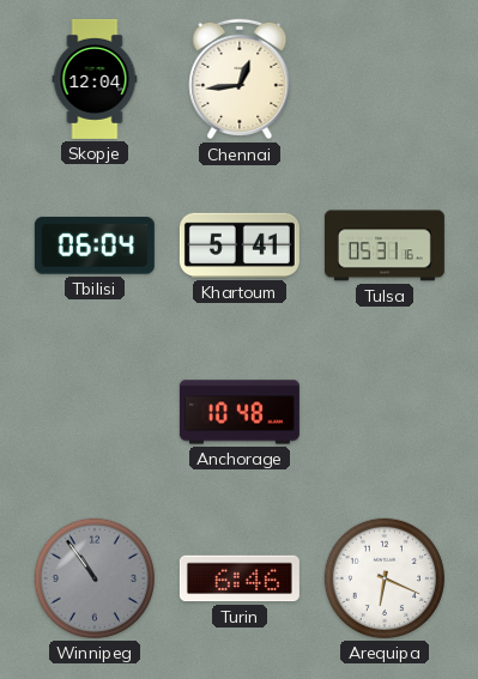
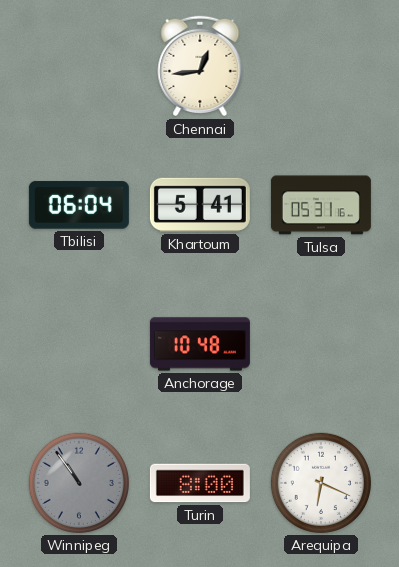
Skopje: 12:04 -> none
Turin: 6:46 -> 8:00
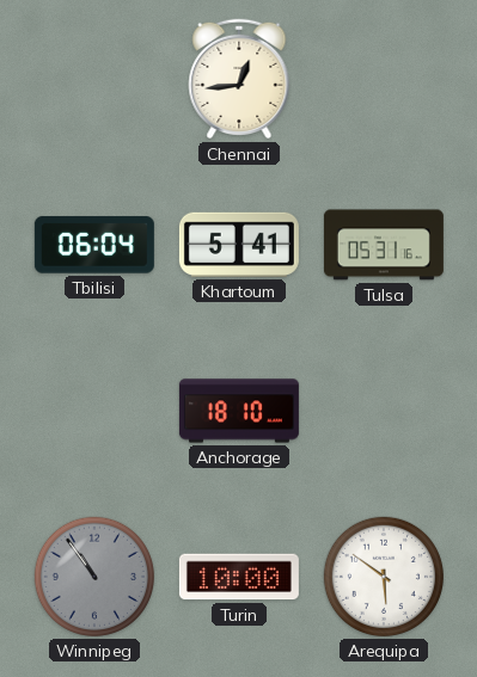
Anchorage: 10:48 -> 18:10
Turin: 8:00 -> 10:00
Arequipa: 6:19 -> 5:51
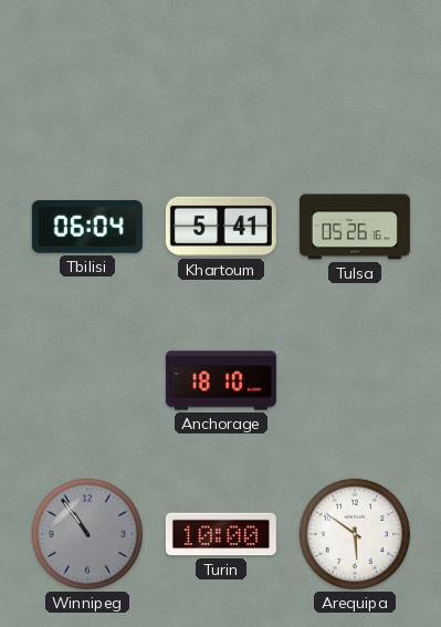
Chennai: 12:44 -> none
Tulsa: 05:31 -> 05:26
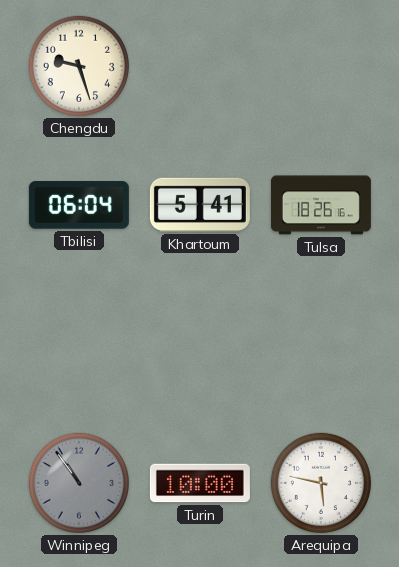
Chengdu: none -> 9:27
Tulsa: 05:26 -> 18:26
Anchorage: 18:10 -> none
Arequipa: 5:51 -> 5:47
